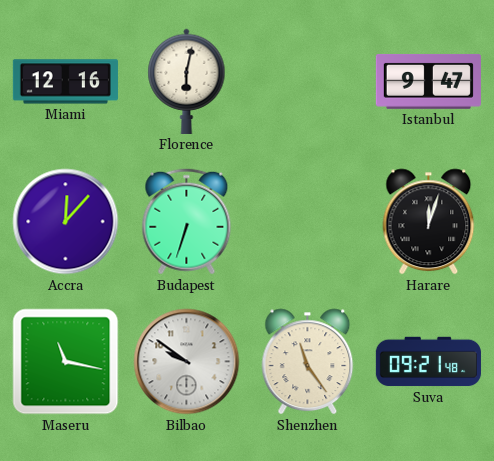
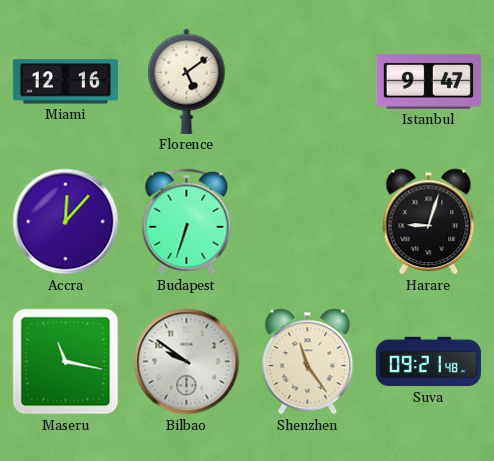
Florence: 6:02 -> 5:09
Harare: 12:03 -> 9:03
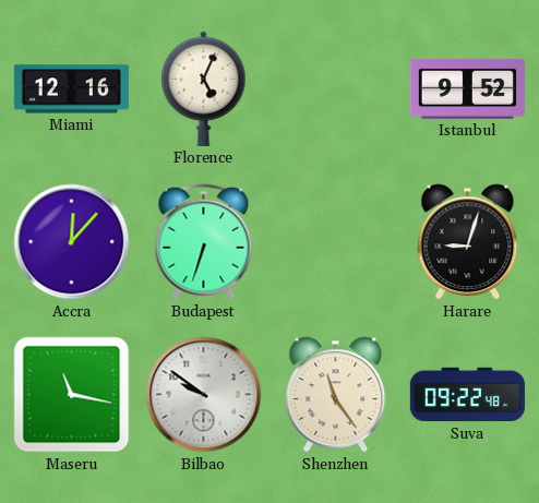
Florence: 5:09 -> 5:04
Istanbul: 9:47 -> 9:52
Suva: 09:21 -> 09:22
